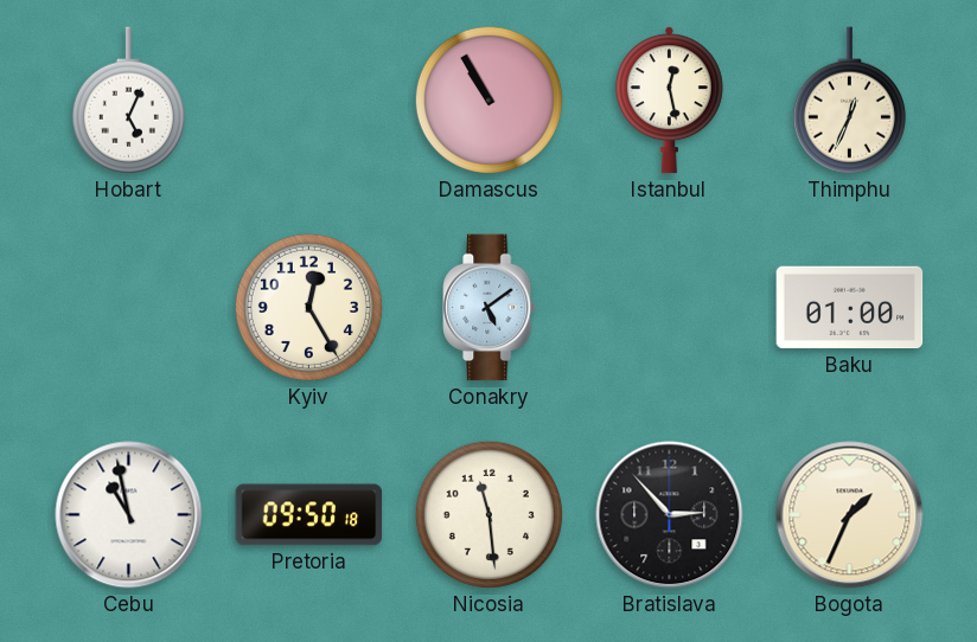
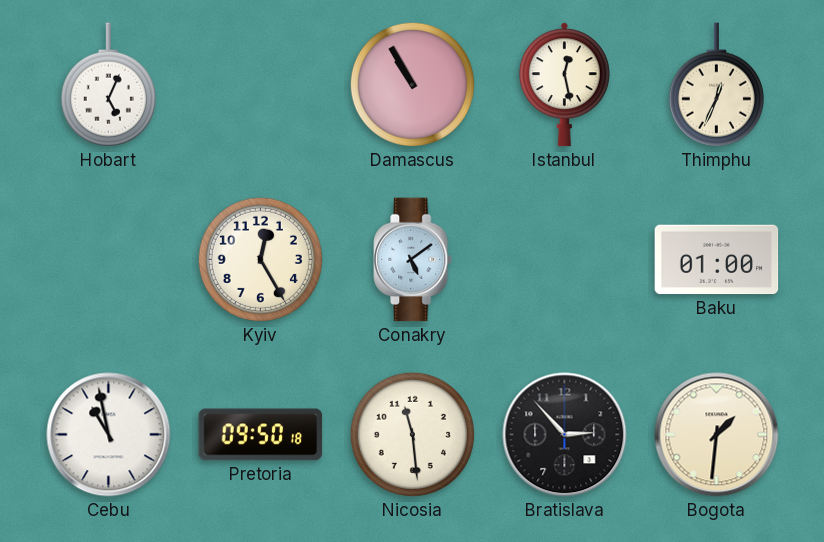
Bogota: 1:34 -> 1:31
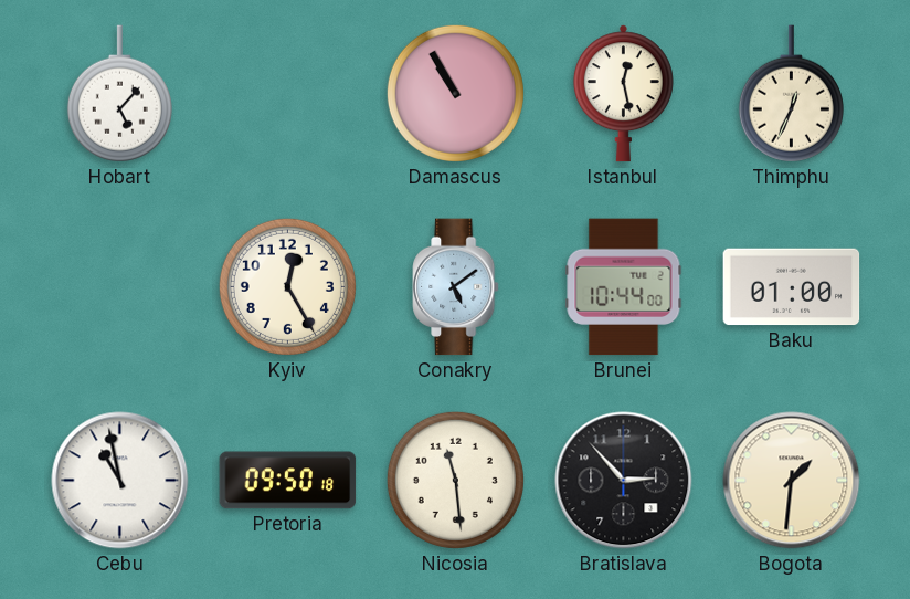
Hobart: 5:04 -> 5:07
Brunei: none -> 10:44
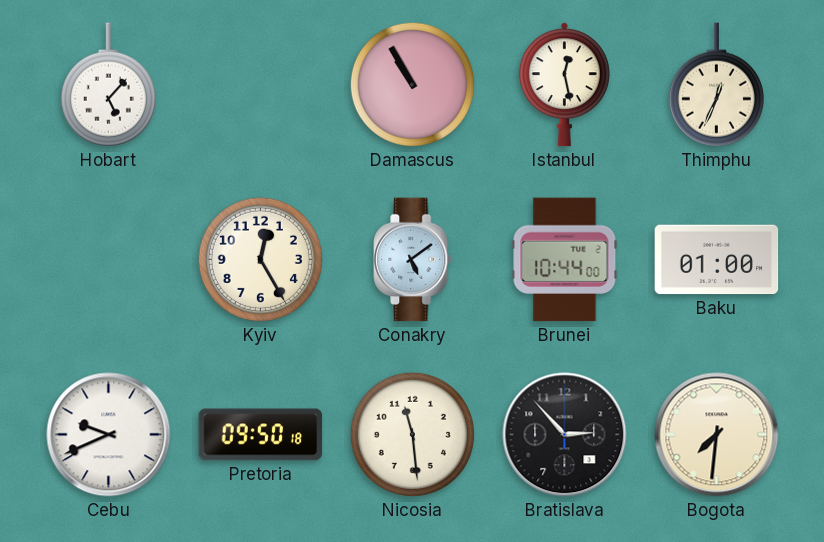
Cebu: 10:58 -> 9:41
Bogota: 1:31 -> 7:31
